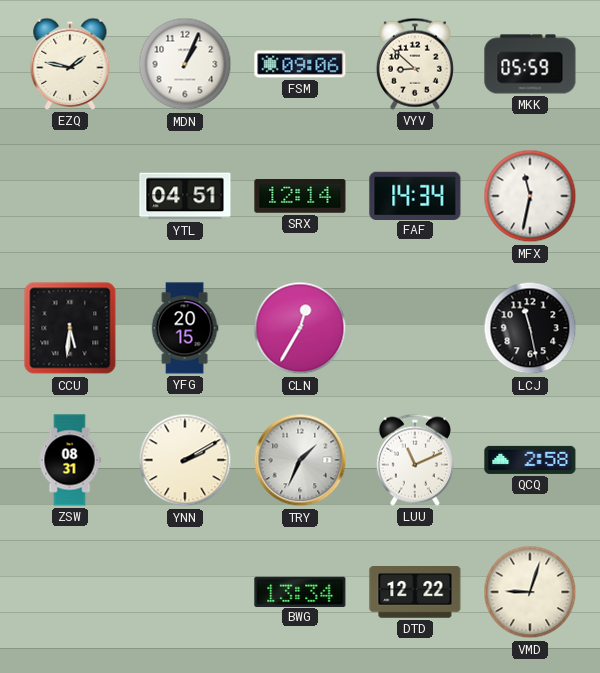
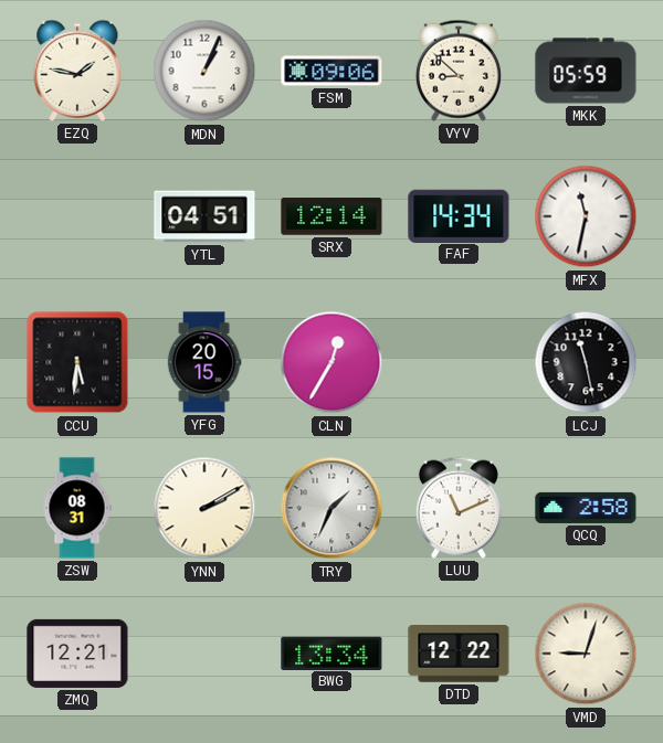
ZMQ: none -> 12:21
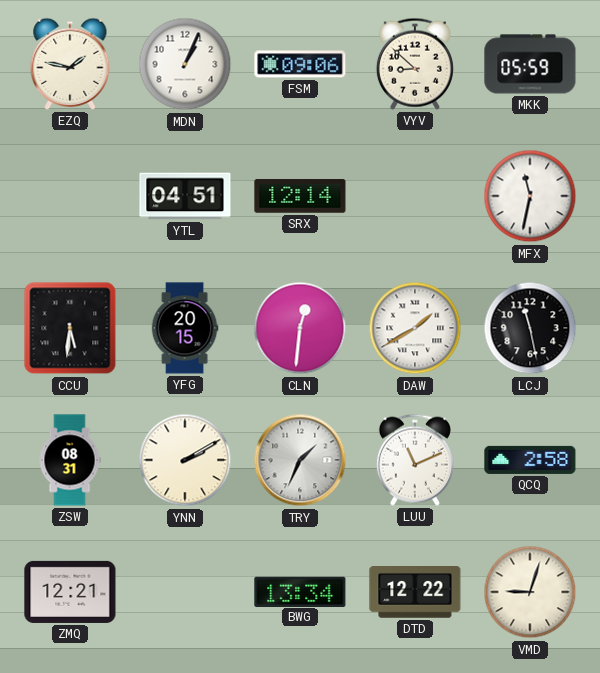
FAF: 14:34 -> none
CLN: 12:35 -> 12:31
DAW: none -> 1:40
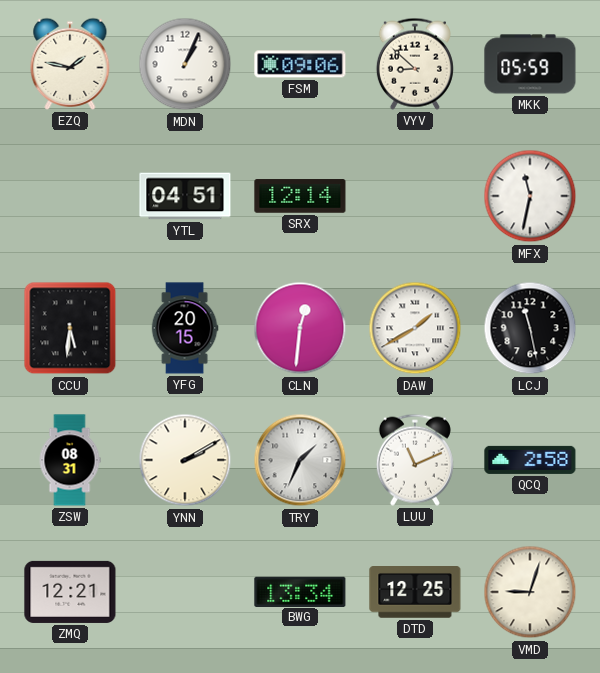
DTD: 12:22 -> 12:25
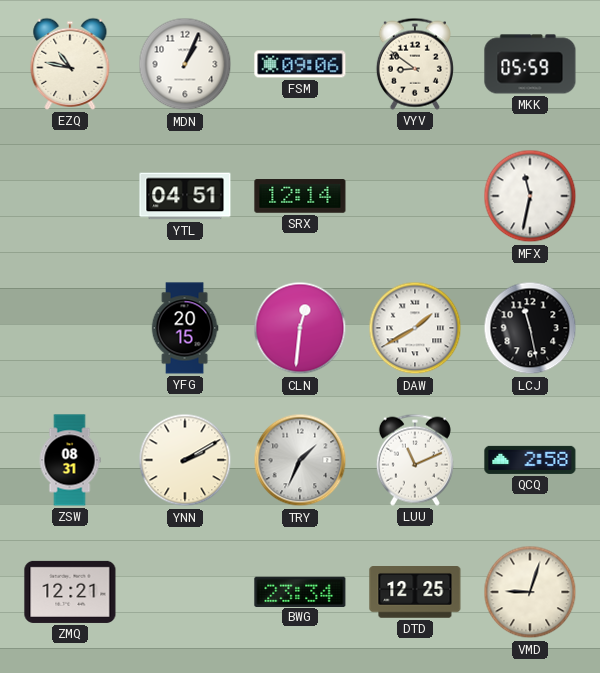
EZQ: 1:47 -> 10:47
VYV: 8:52 -> 8:51
CCU: 5:31 -> none
BWG: 13:34 -> 23:34
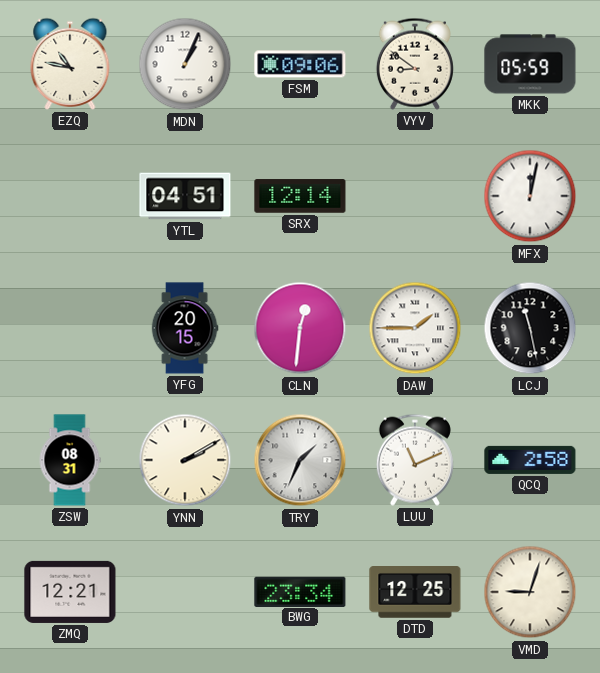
MFX: 11:32 -> 12:02
DAW: 1:40 -> 1:45
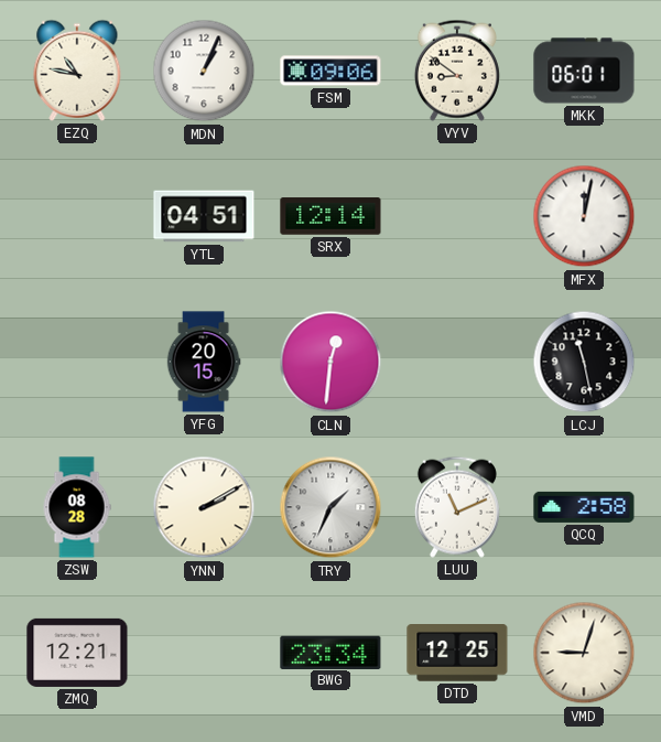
MKK: 05:59 -> 06:01
DAW: 1:45 -> none
ZSW: 08:31 -> 08:28
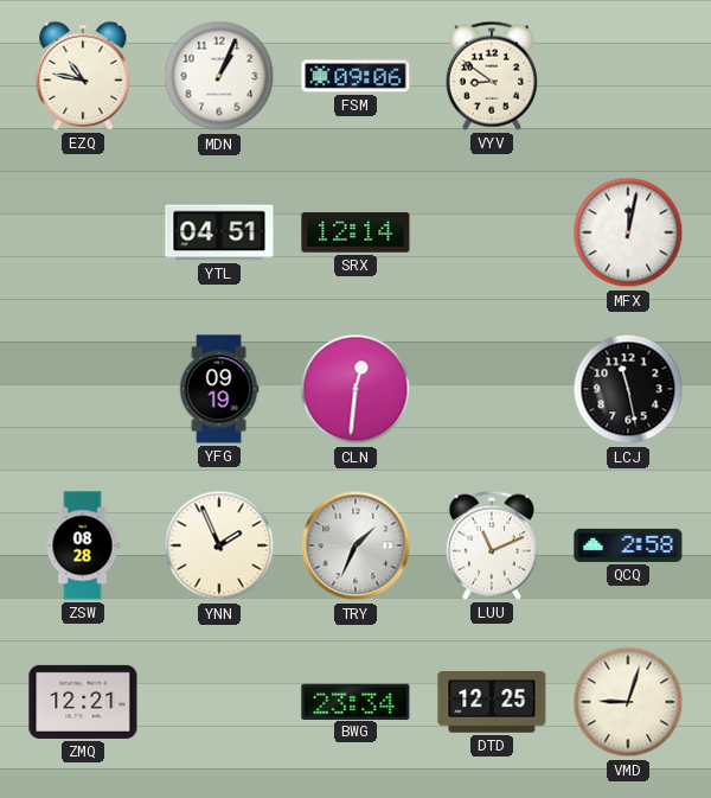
MKK: 06:01 -> none
YFG: 20:15 -> 09:19
YNN: 2:10 -> 1:56
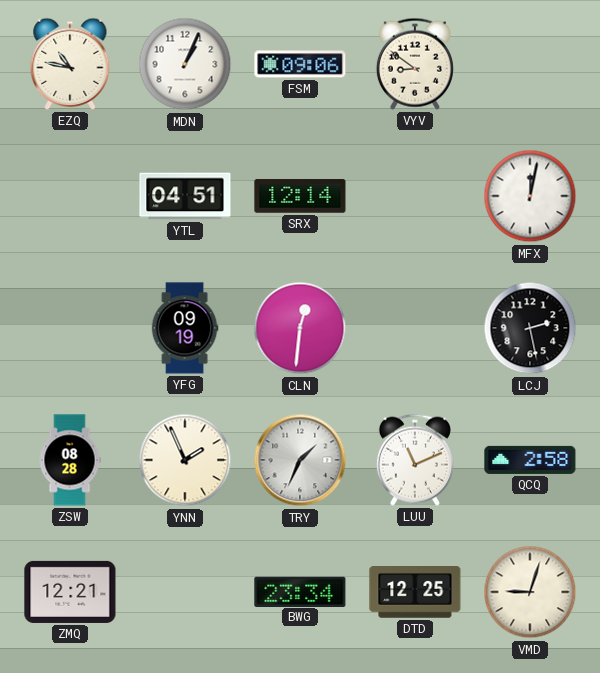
LCJ: 11:28 -> 2:28
